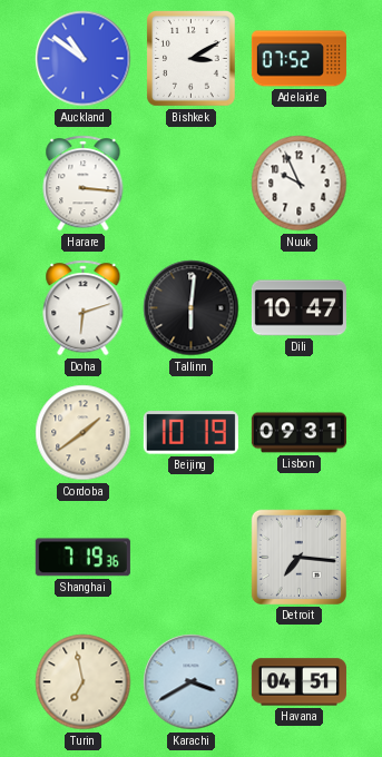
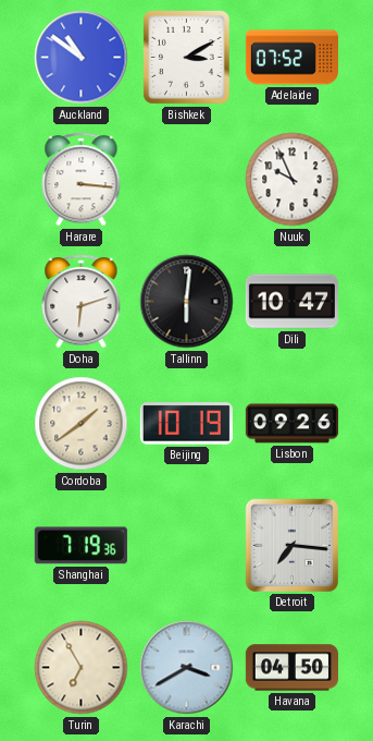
Lisbon: 09:31 -> 09:26
Turin: 6:58 -> 6:55
Havana: 04:51 -> 04:50
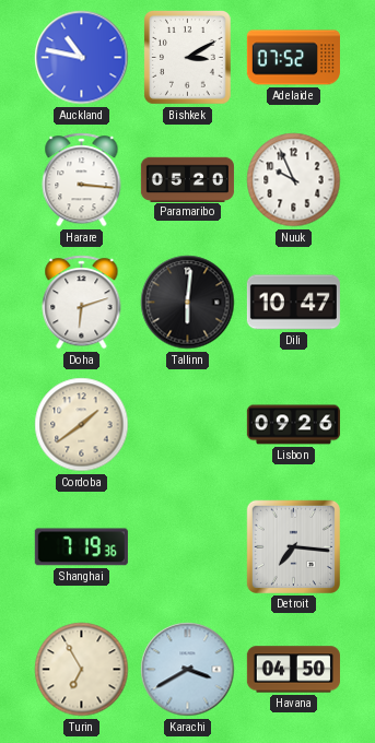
Auckland: 10:51 -> 10:47
Paramaribo: none -> 05:20
Beijing: 10:19 -> none
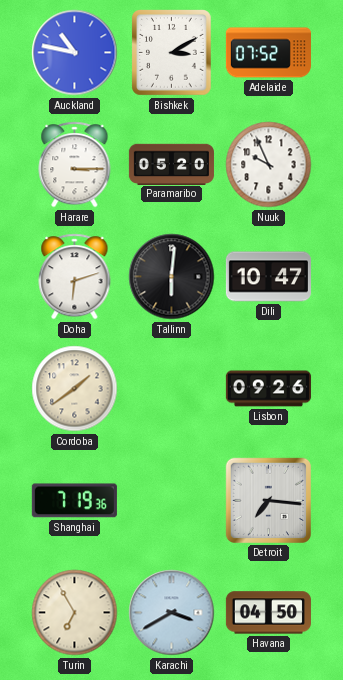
Harare: 3:16 -> 3:15
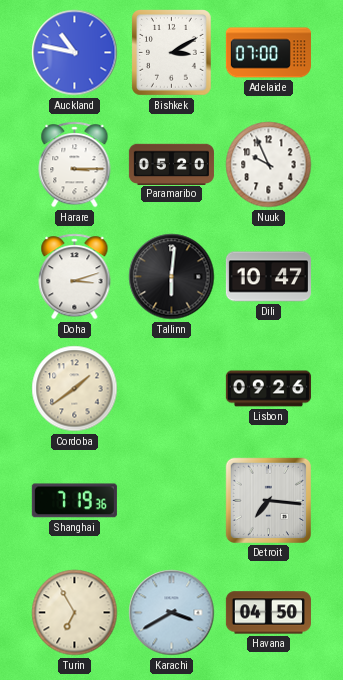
Adelaide: 07:52 -> 07:00
Doha: 6:12 -> 3:12
